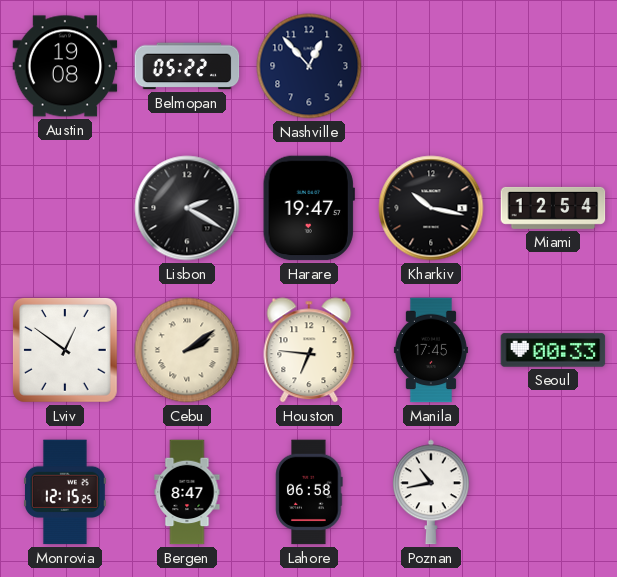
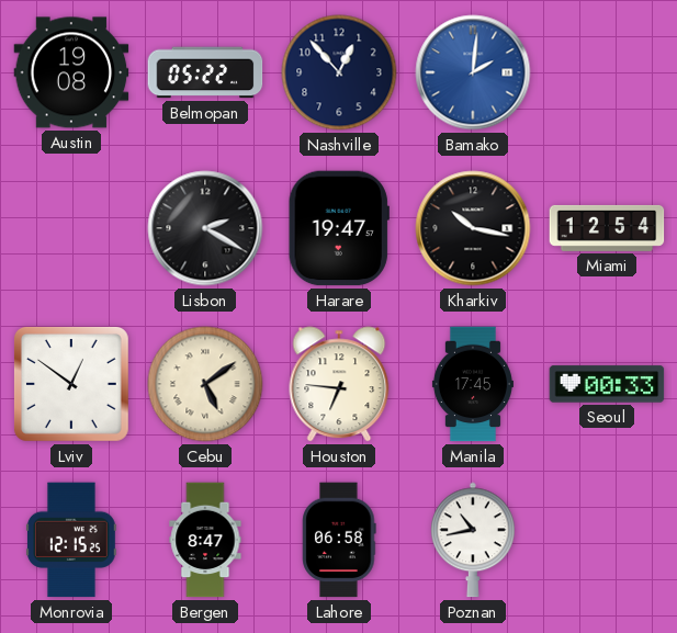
Bamako: none -> 2:01
Cebu: 2:09 -> 5:09
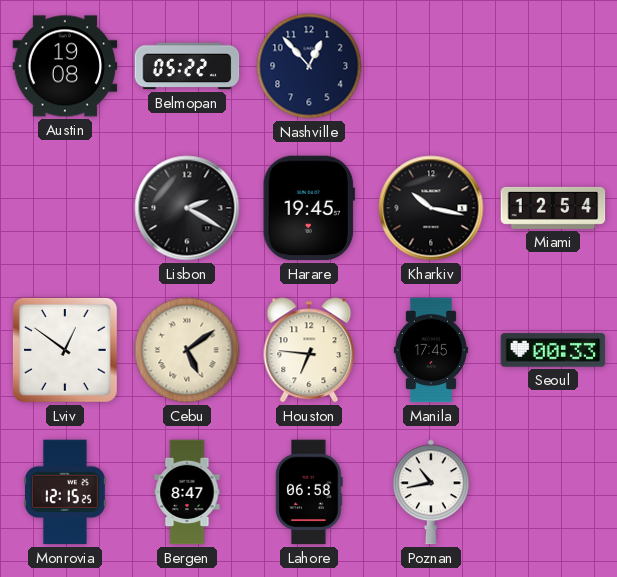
Bamako: 2:01 -> none
Harare: 19:47 -> 19:45
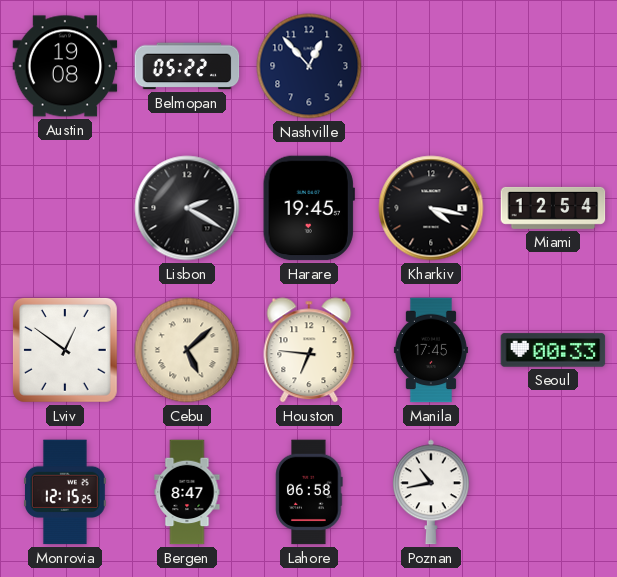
Kharkiv: 10:17 -> 4:17
Cebu: 5:09 -> 5:08
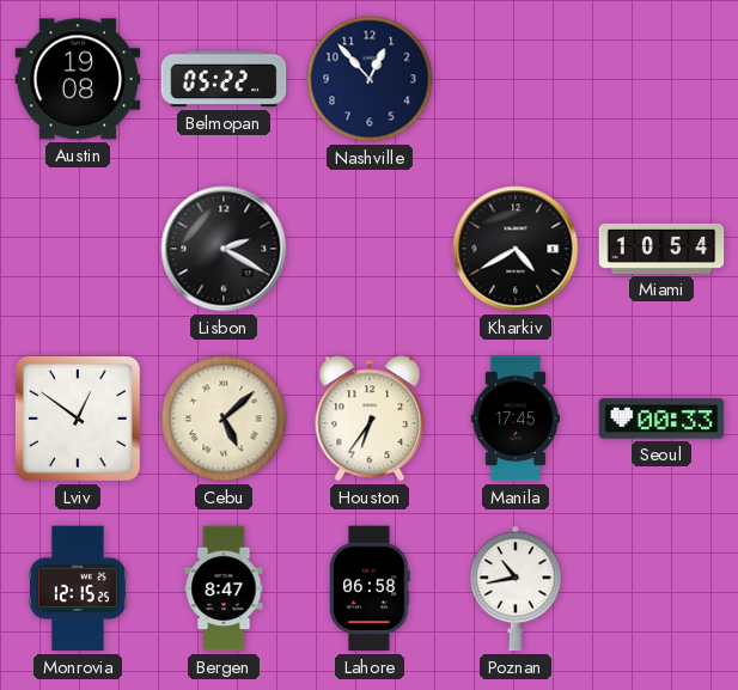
Harare: 19:45 -> none
Kharkiv: 4:17 -> 4:40
Miami: 12:54 -> 10:54
Houston: 6:46 -> 6:36
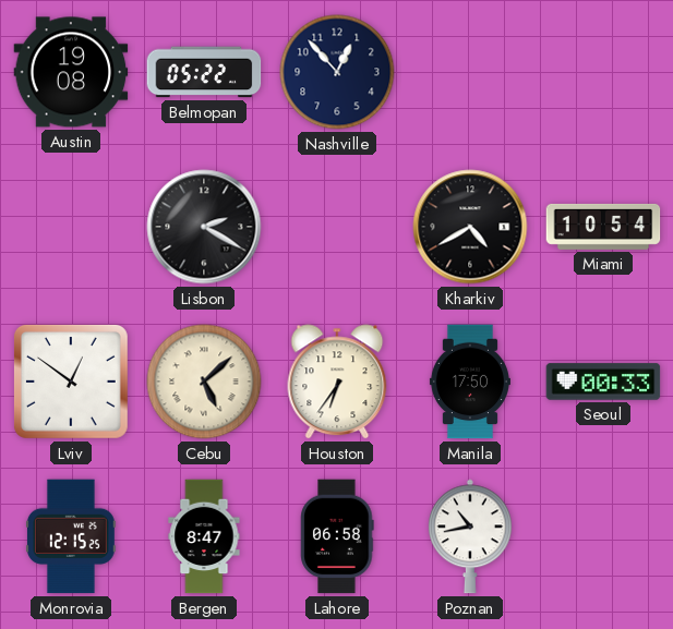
Manila: 17:45 -> 17:50
